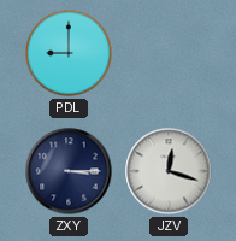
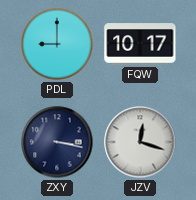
FQW: none -> 10:17
ZXY: 3:15 -> 3:17
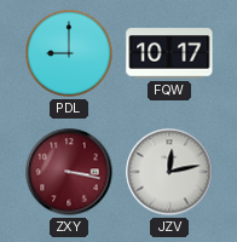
ZXY dial: navy -> burgundy
JZV: 12:18 -> 12:13
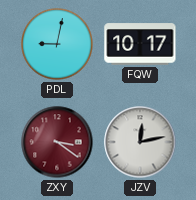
PDL: 9:00 -> 9:02
ZXY: 3:17 -> 3:21
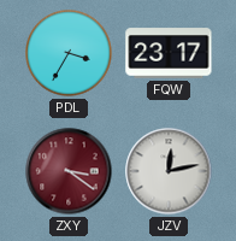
PDL: 9:02 -> 3:35
FQW: 10:17 -> 23:17
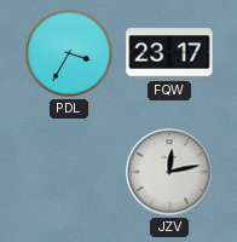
ZXY: 3:21 -> none
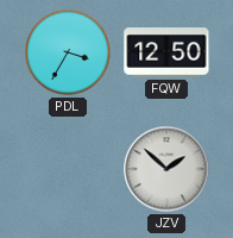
FQW: 23:17 -> 12:50
JZV: 12:13 -> 1:52
